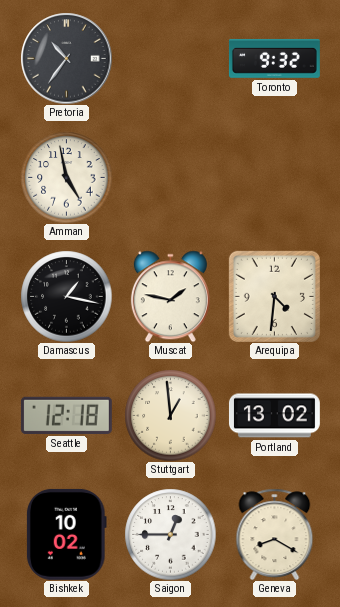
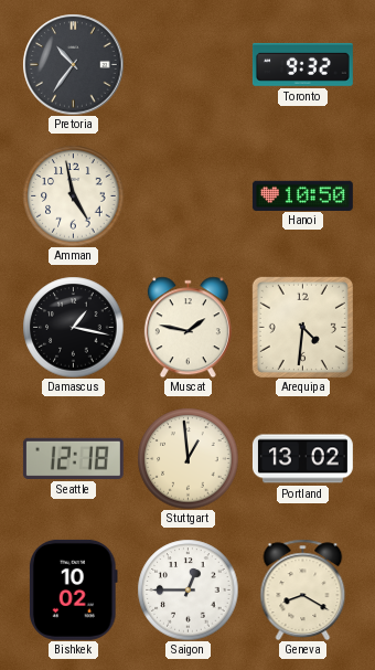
Hanoi: none -> 10:50
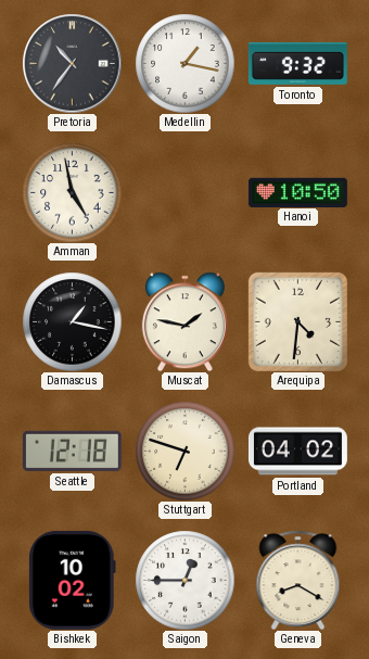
Medellin: none -> 1:17
Stuttgart: 12:59 -> 6:48
Portland: 13:02 -> 04:02
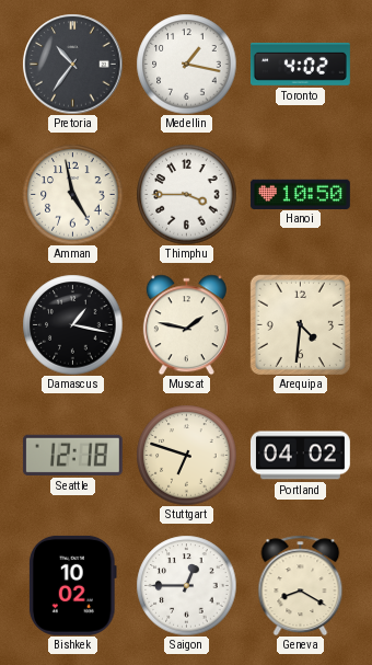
Toronto: 9:32 -> 4:02
Thimphu: none -> 3:45
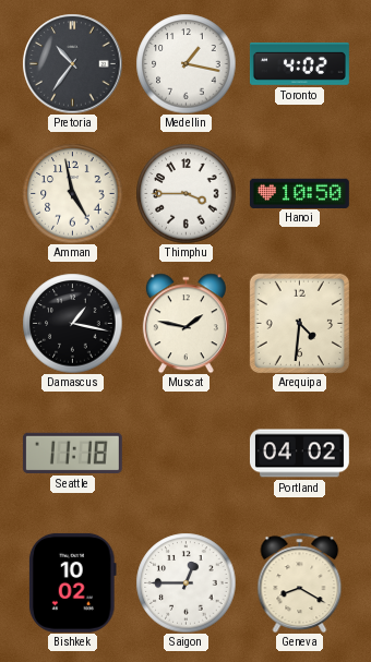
Seattle: 12:18 -> 11:18
Stuttgart: 6:48 -> none
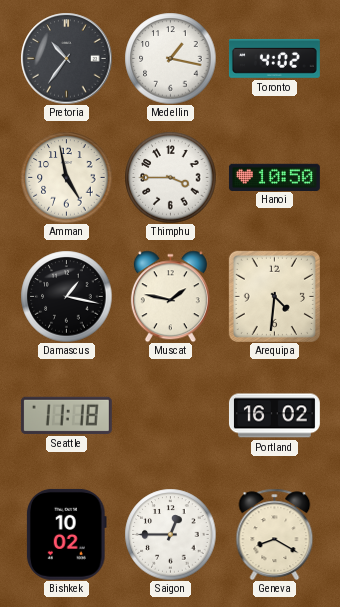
Portland: 04:02 -> 16:02
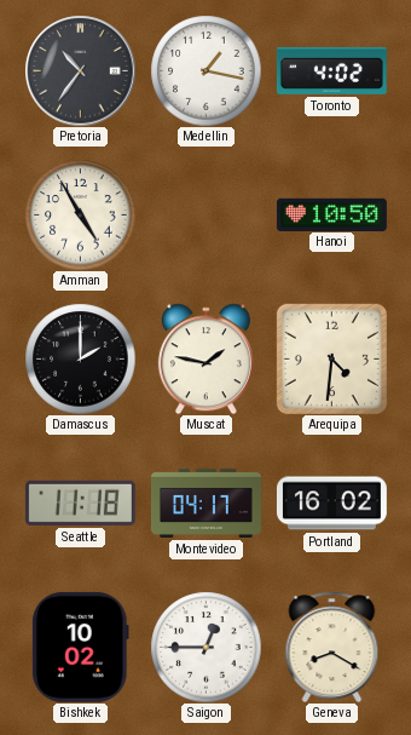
Amman: 4:58 -> 4:55
Thimphu: 3:45 -> none
Damascus: 1:17 -> 2:00
Montevideo: none -> 04:17
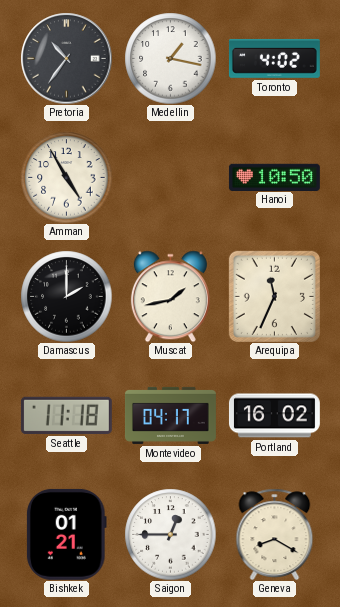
Muscat: 1:47 -> 1:43
Arequipa: 4:31 -> 11:34
Bishkek: 10:02 -> 01:21
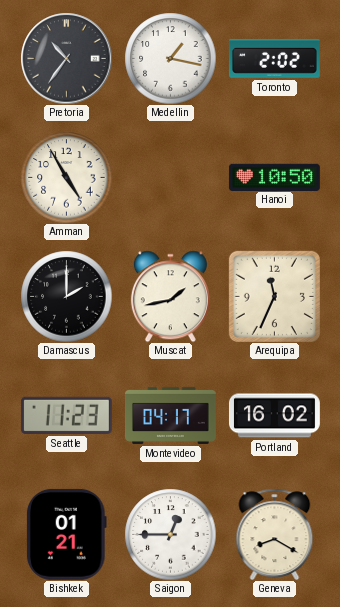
Toronto: 4:02 -> 2:02
Seattle: 11:18 -> 11:23
